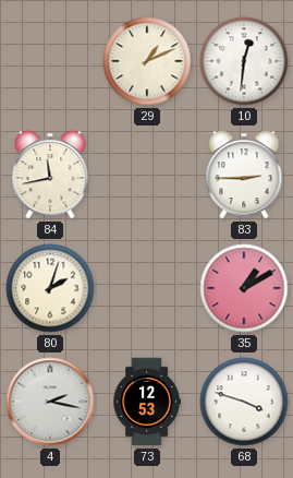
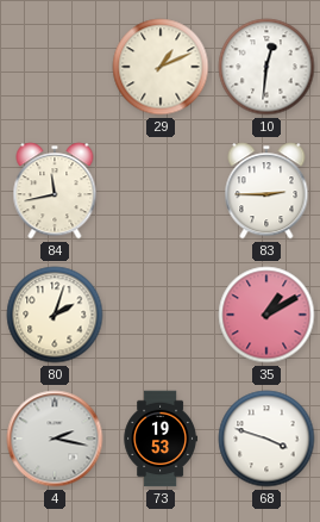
73: 12:53 -> 19:53
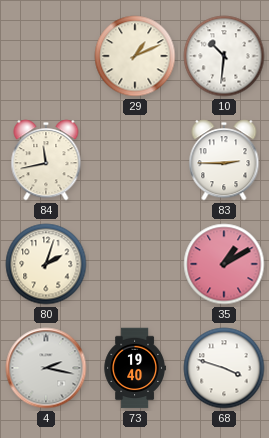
10: 12:31 -> 10:31
73: 19:53 -> 19:40
